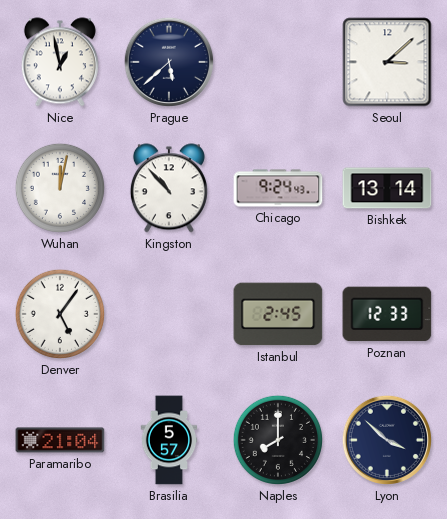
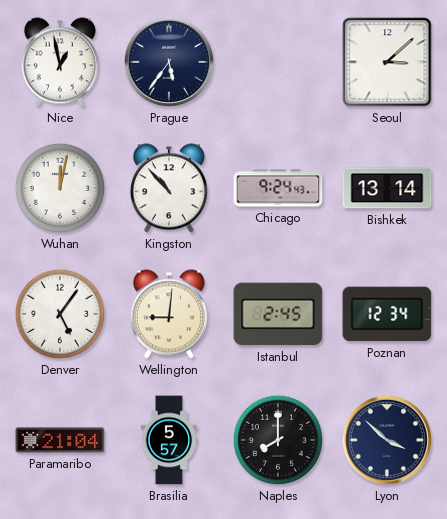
Prague: 5:38 -> 5:36
Wellington: none -> 9:01
Poznan: 12:33 -> 12:34
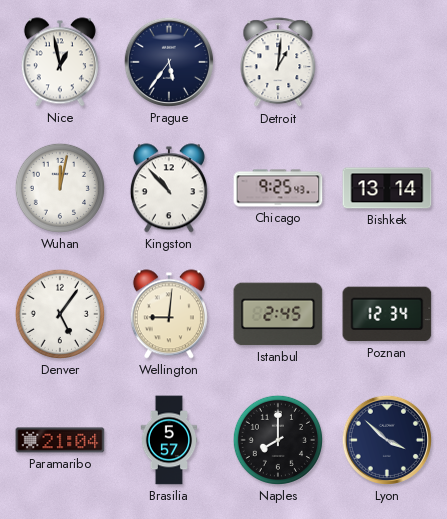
Detroit: none -> 1:01
Seoul: 3:08 -> none
Chicago: 9:24 -> 9:25
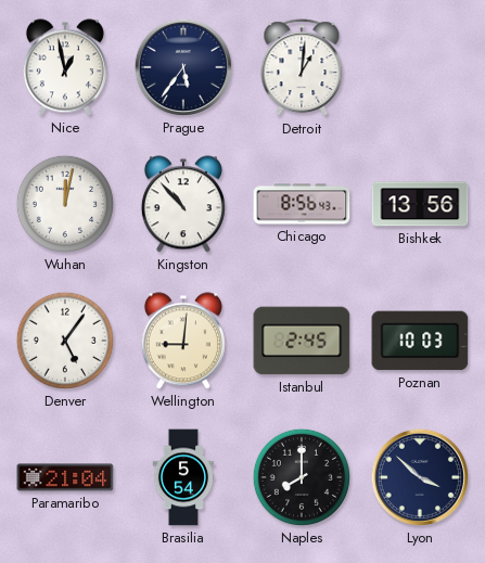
Chicago: 9:25 -> 8:56
Bishkek: 13:14 -> 13:56
Poznan: 12:34 -> 10:03
Brasilia: 5:57 -> 5:54
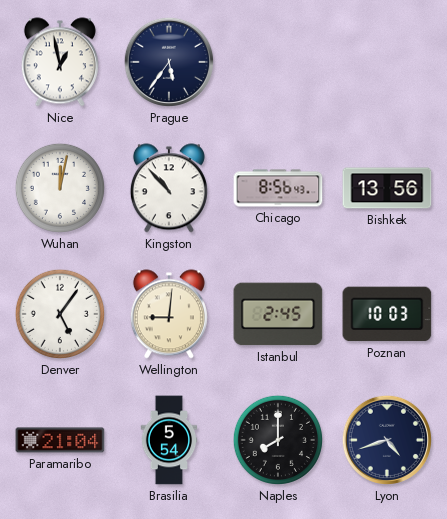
Detroit: 1:01 -> none
Lyon: 3:52 -> 4:42
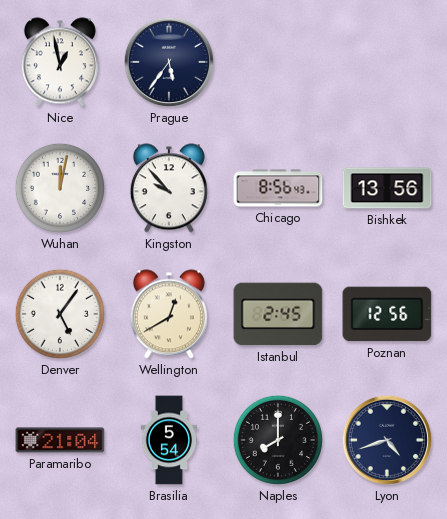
Kingston: 10:53 -> 9:53
Wellington: 9:01 -> 12:40
Poznan: 10:03 -> 12:56
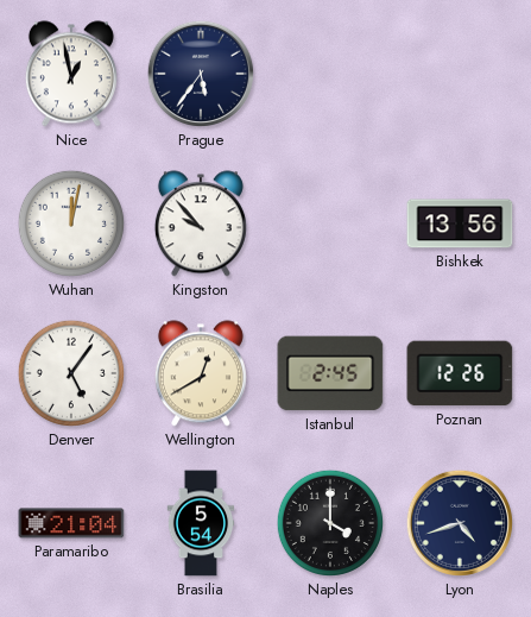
Chicago: 8:56 -> none
Poznan: 12:56 -> 12:26
Naples: 8:00 -> 4:00
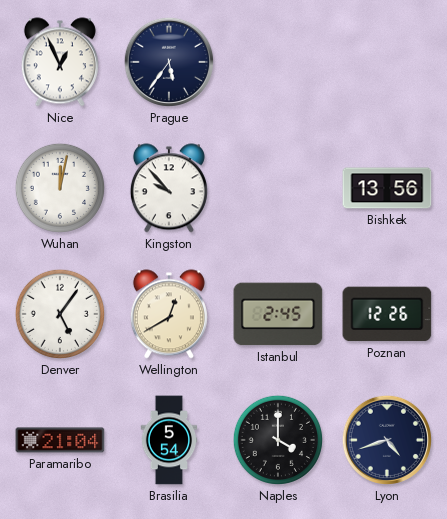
Nice: 12:58 -> 12:56
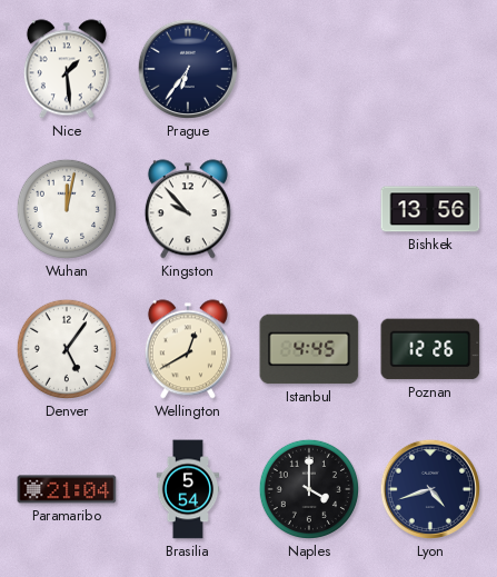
Nice: 12:56 -> 1:29
Prague: 5:36 -> 6:36
Istanbul: 2:45 -> 4:45
